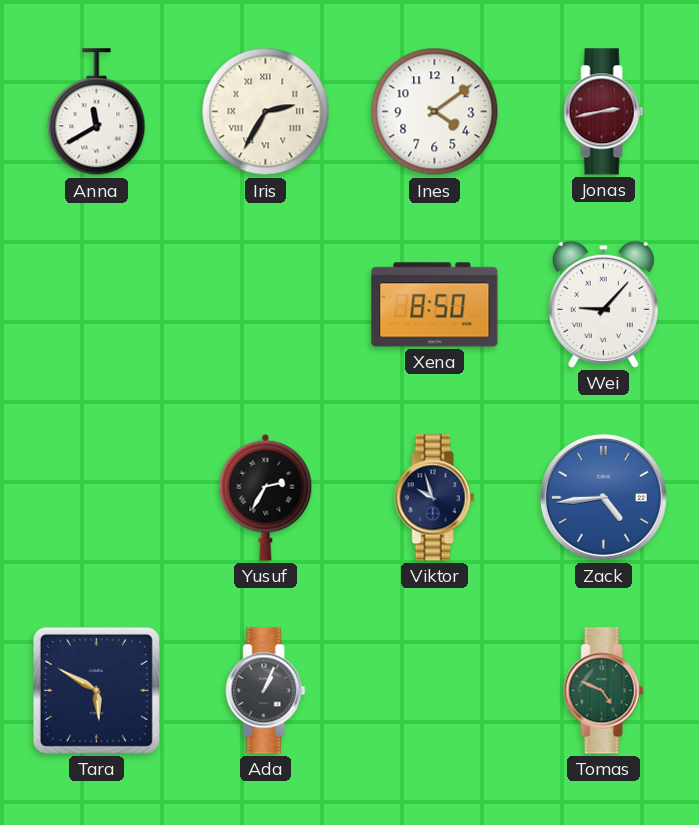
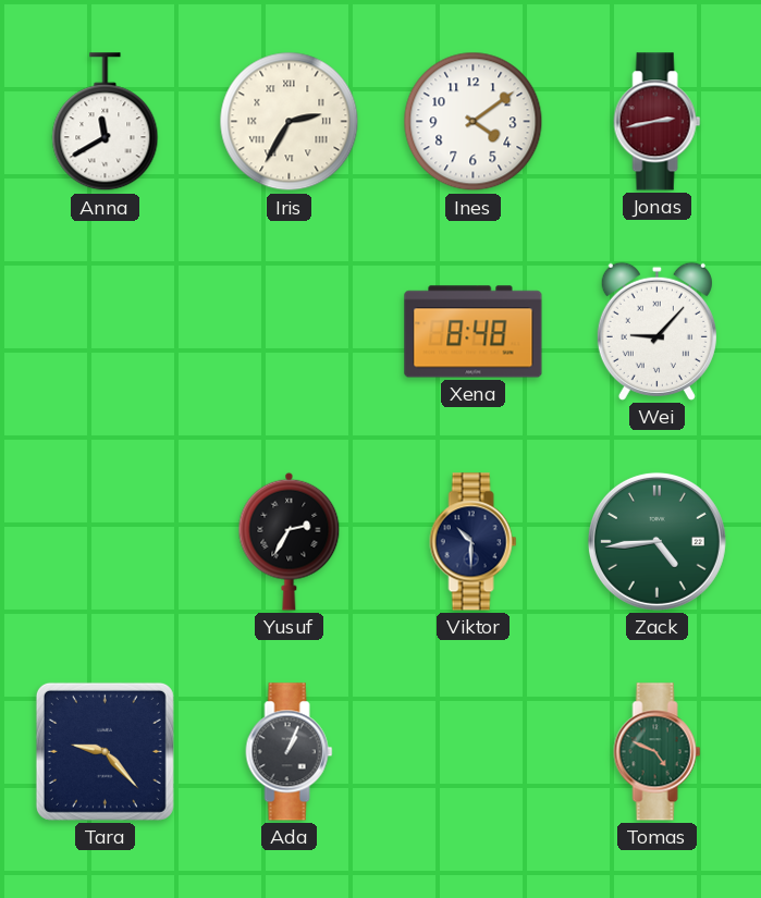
Xena: 8:50 -> 8:48
Viktor: 9:57 -> 10:30
Zack dial: blue -> green
Tara: 5:50 -> 9:23
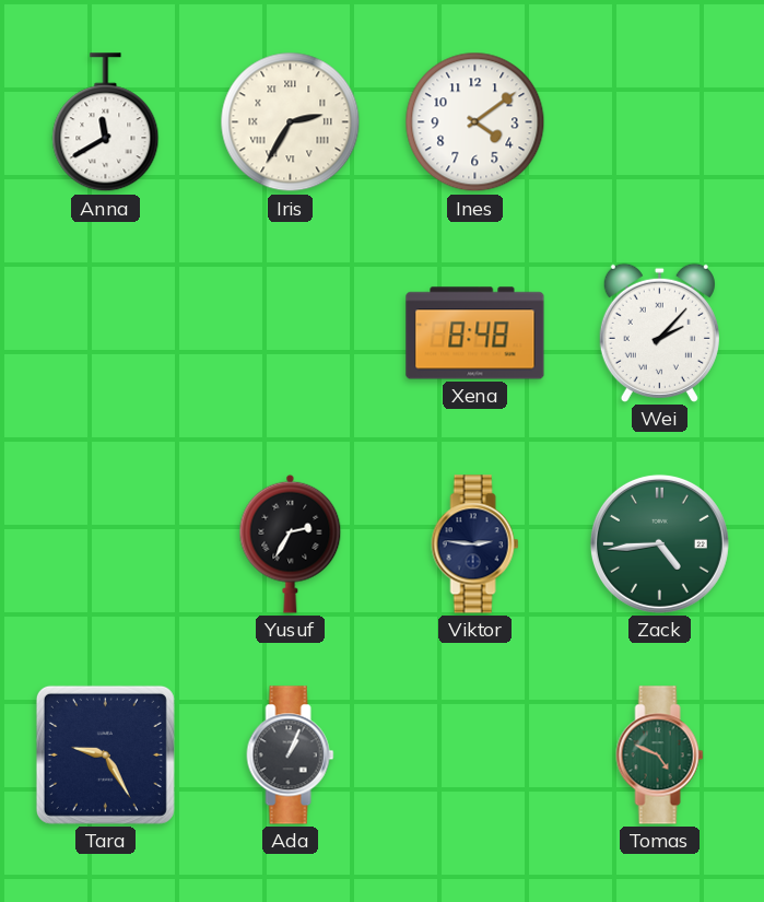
Jonas: 2:43 -> none
Wei: 9:07 -> 2:07
Viktor: 10:30 -> 2:46
Tara: 9:23 -> 9:25
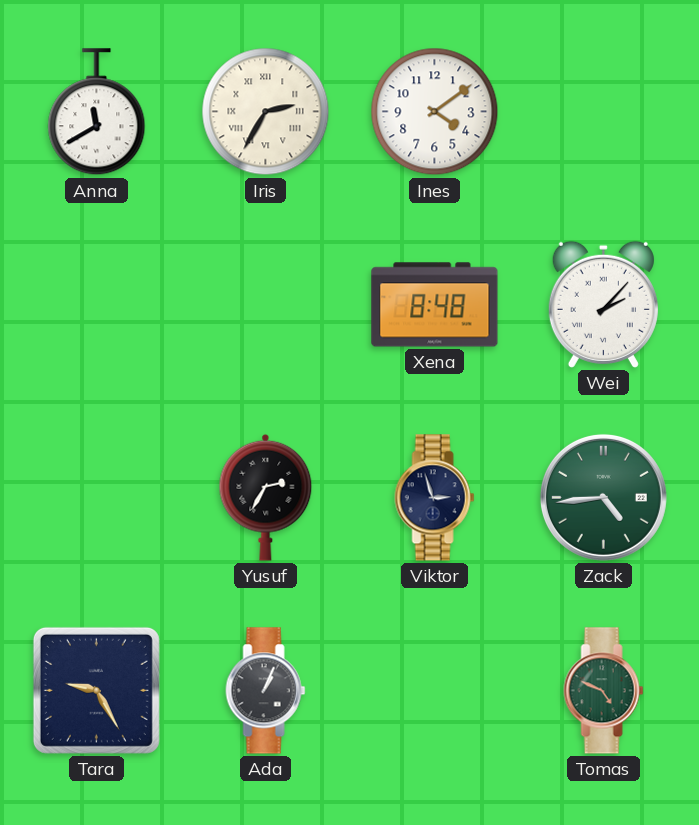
Viktor: 2:46 -> 2:57
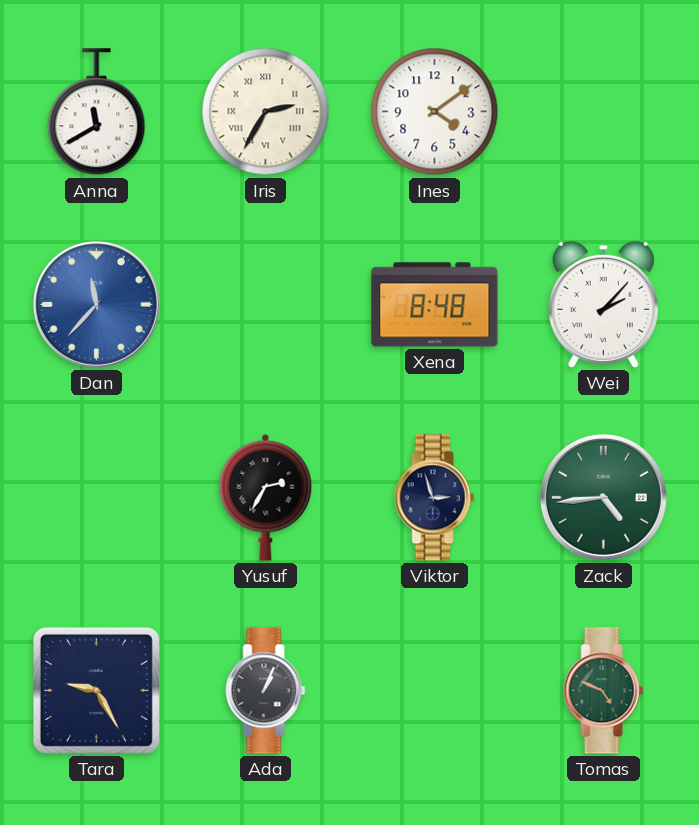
Dan: none -> 11:37
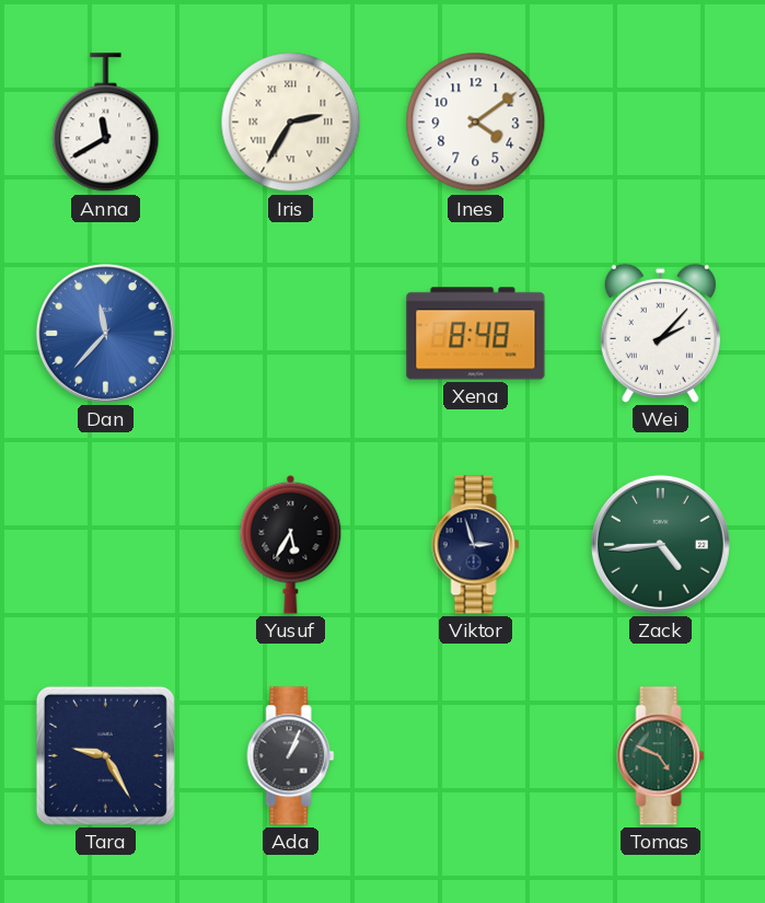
Yusuf: 2:35 -> 5:35
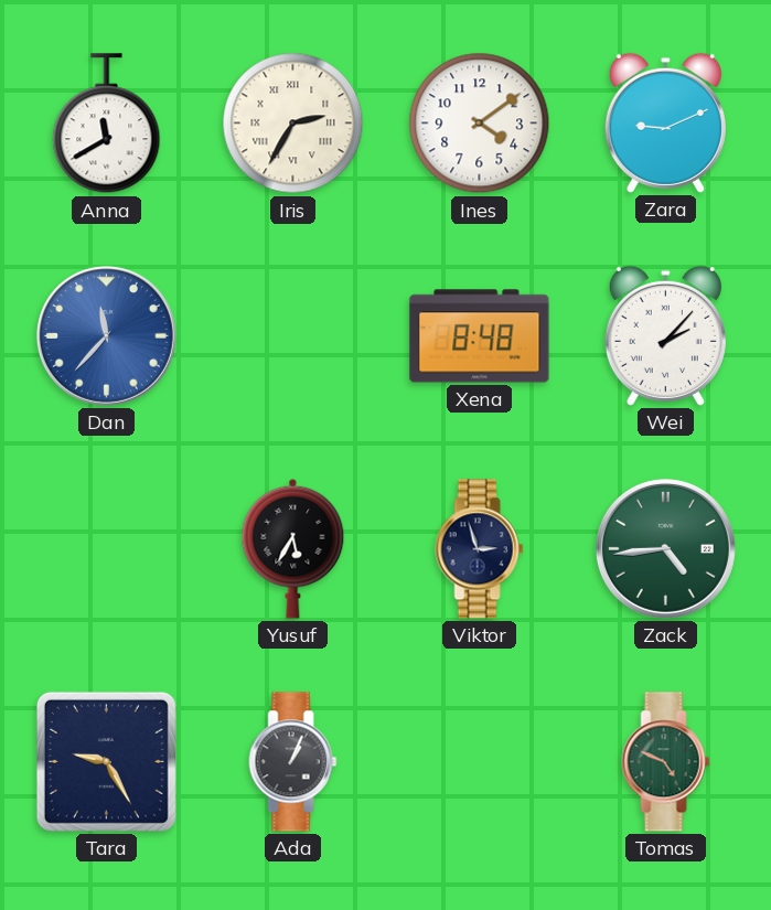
Zara: none -> 9:11
